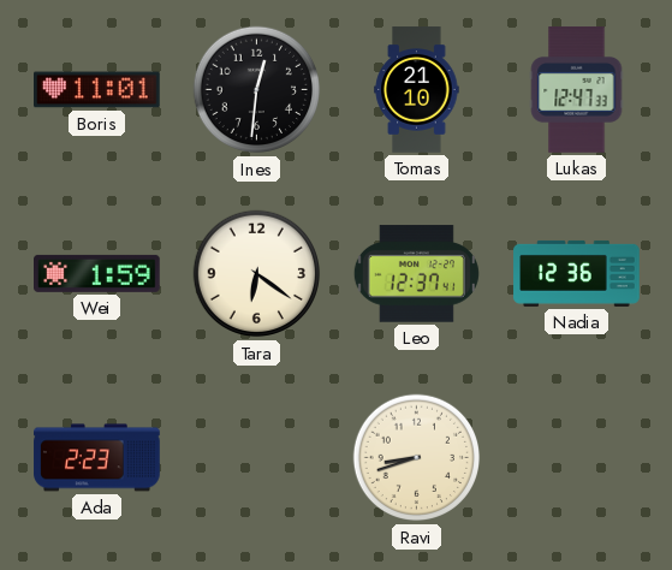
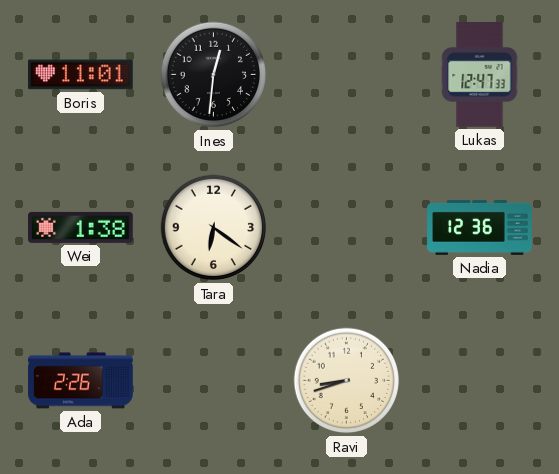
Tomas: 21:10 -> none
Wei: 1:59 -> 1:38
Leo: 12:37 -> none
Ada: 2:23 -> 2:26
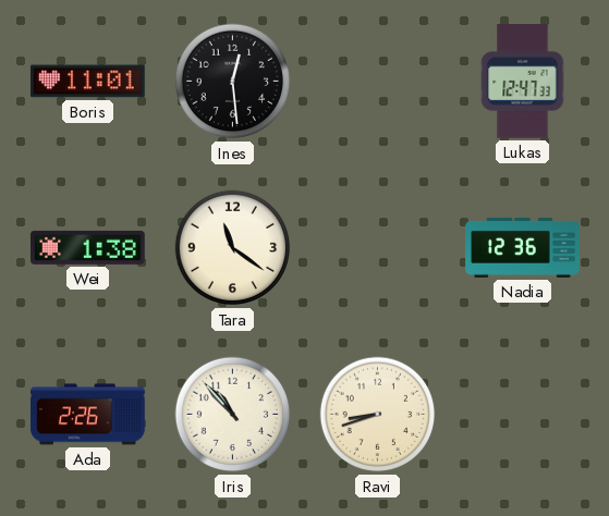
Ines: 12:31 -> 12:29
Tara: 6:21 -> 11:21
Iris: none -> 10:53
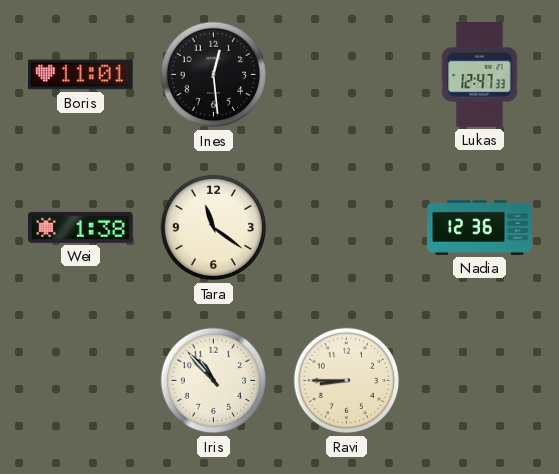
Ada: 2:26 -> none
Ravi: 8:42 -> 8:45
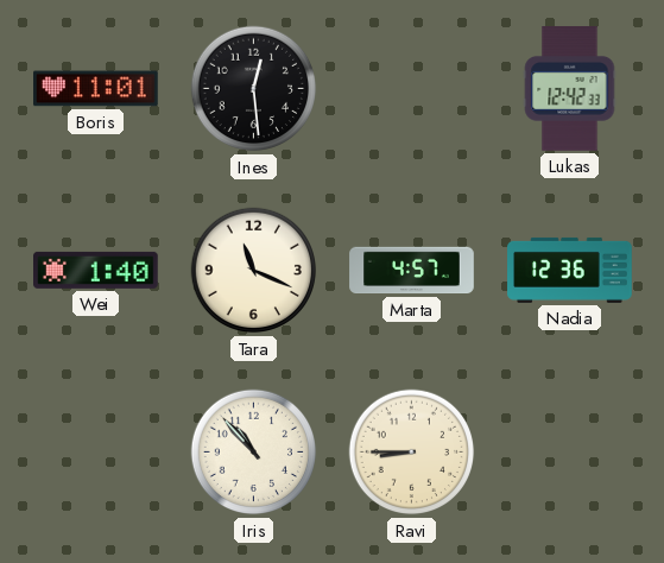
Lukas: 12:47 -> 12:42
Wei: 1:38 -> 1:40
Tara: 11:21 -> 11:19
Marta: none -> 4:57
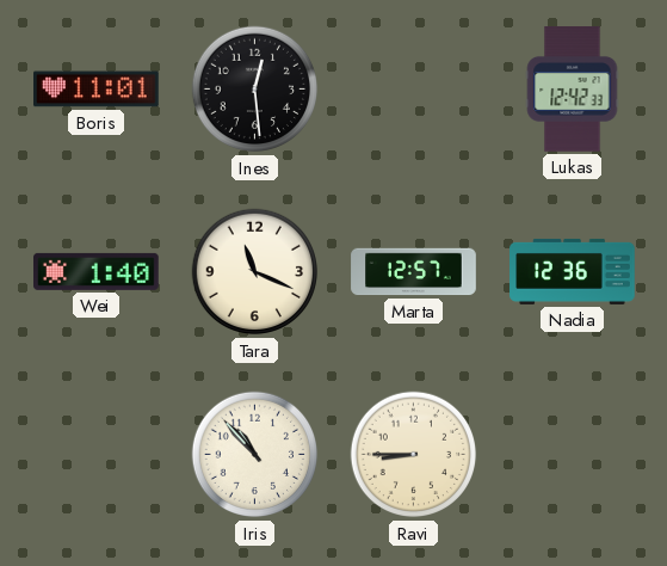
Marta: 4:57 -> 12:57
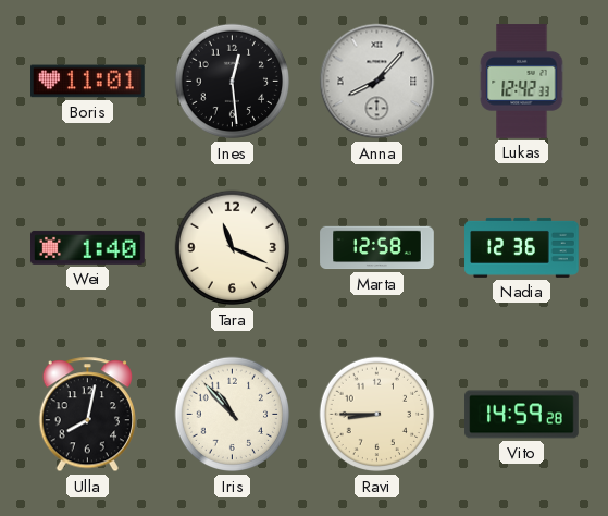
Anna: none -> 8:07
Marta: 12:57 -> 12:58
Ulla: none -> 8:02
Vito: none -> 14:59
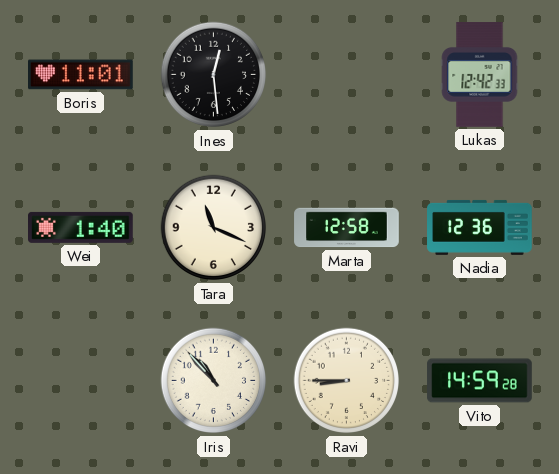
Anna: 8:07 -> none
Ulla: 8:02 -> none
